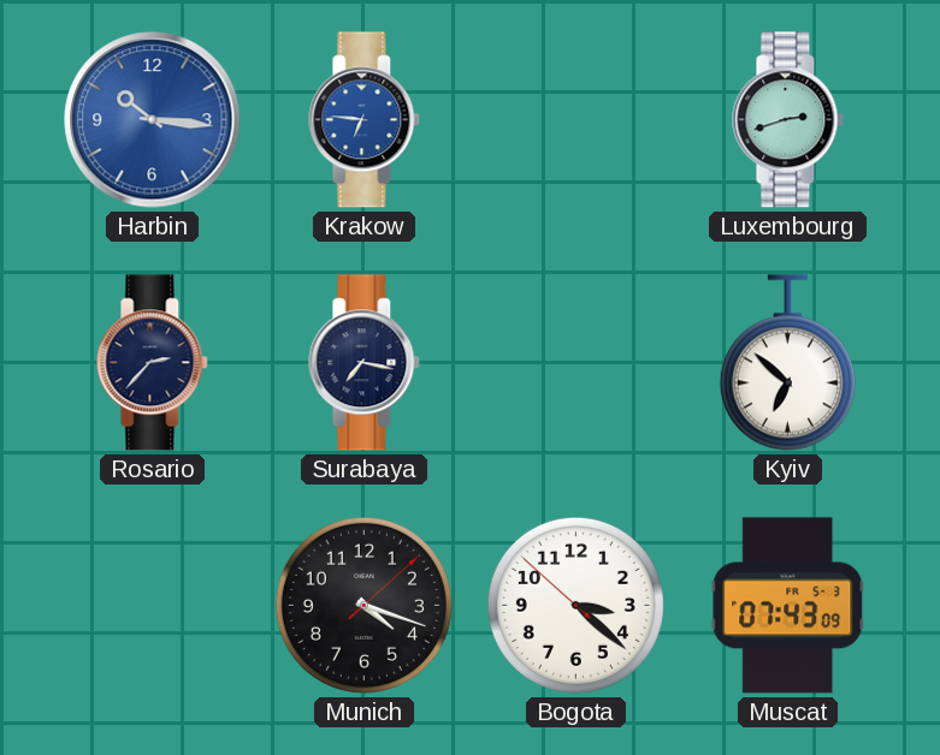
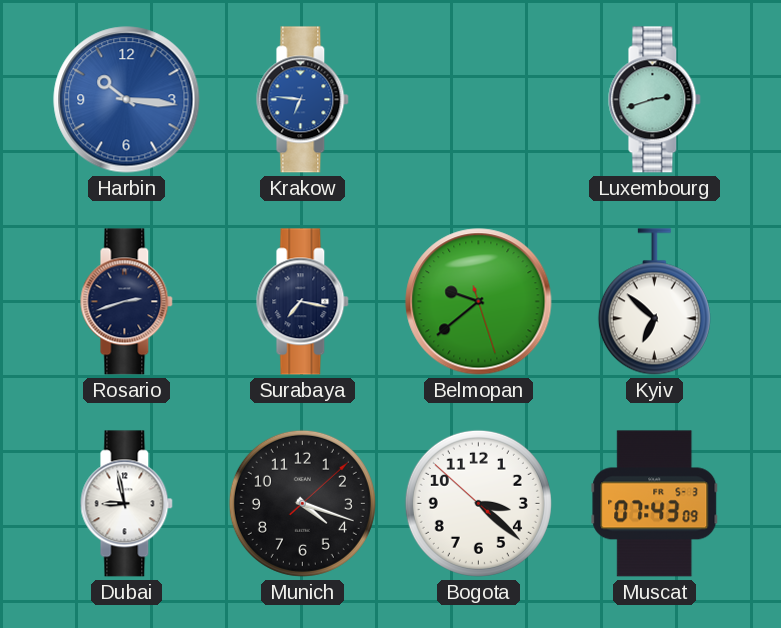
Rosario: 2:37 -> 2:42
Belmopan: none -> 9:38
Dubai: none -> 8:58
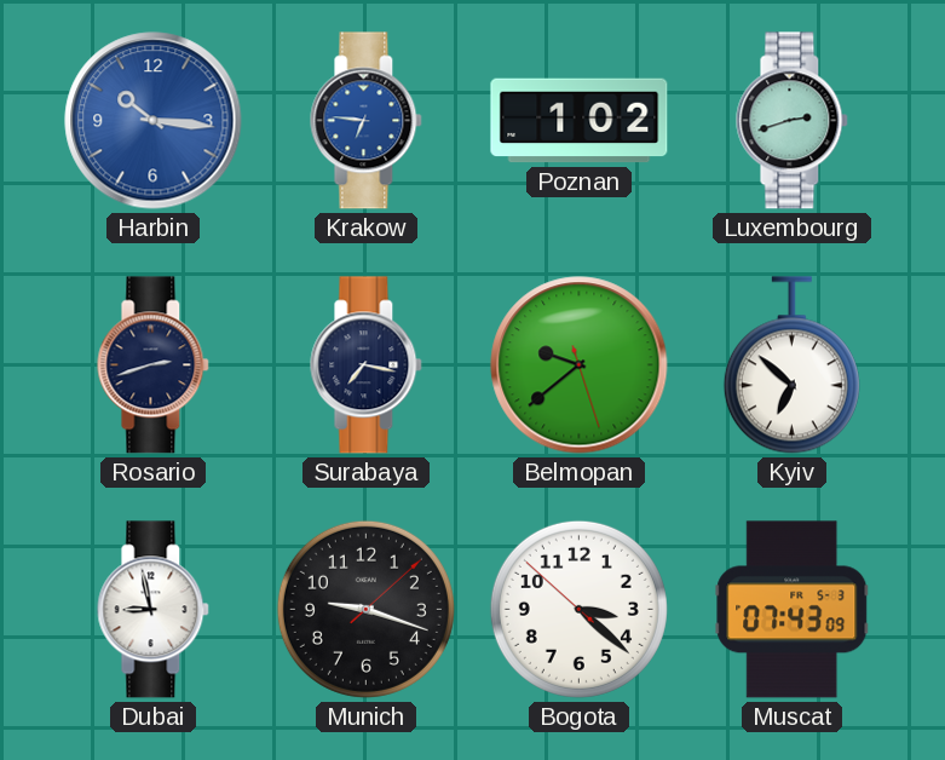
Poznan: none -> 1:02
Munich: 4:18 -> 9:18
